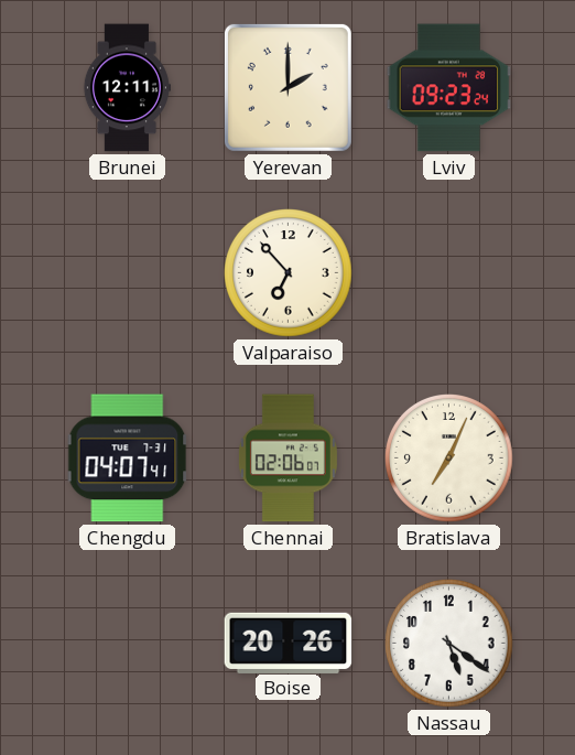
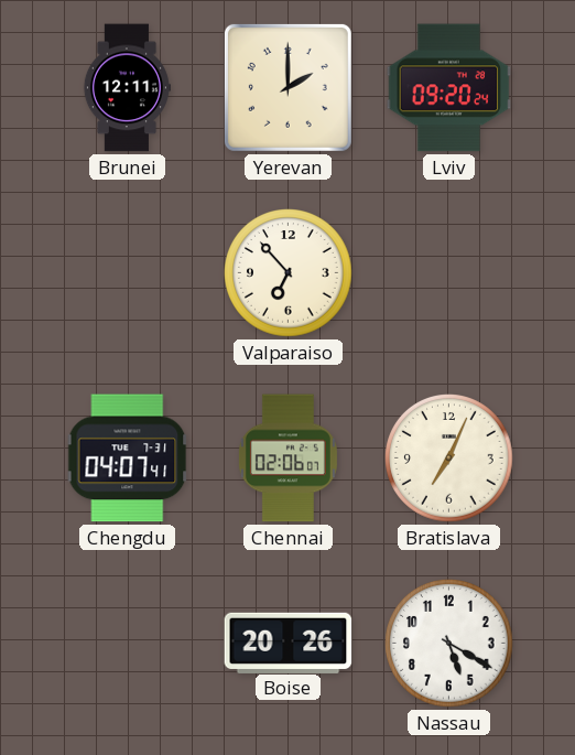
Lviv: 09:23 -> 09:20
Nassau: 5:21 -> 5:20
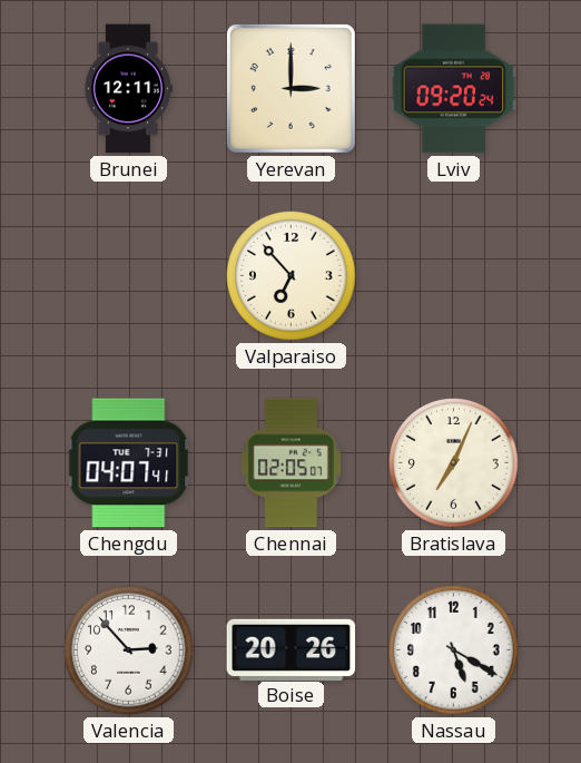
Yerevan: 2:00 -> 3:00
Chennai: 02:06 -> 02:05
Valencia: none -> 2:53
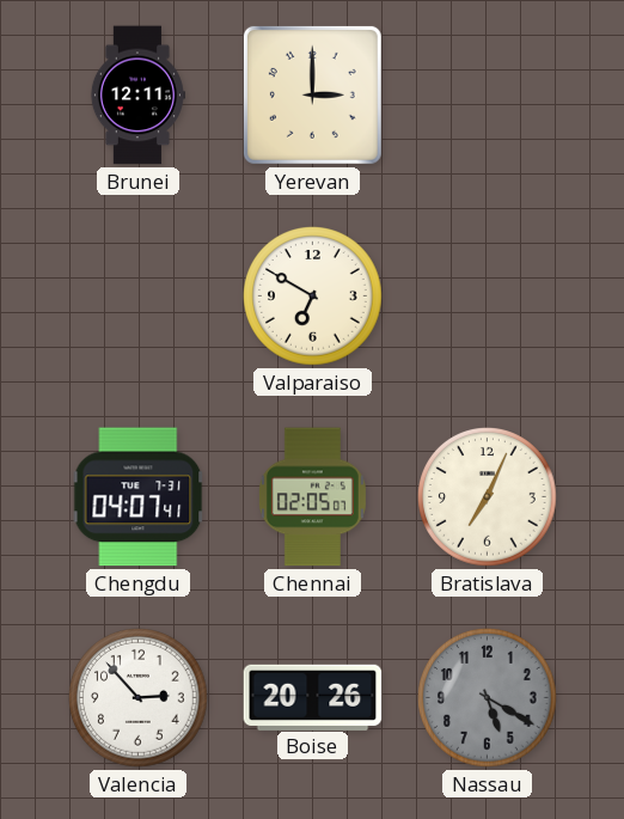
Lviv: 09:20 -> none
Valparaiso: 6:53 -> 6:50
Nassau dial: white -> grey
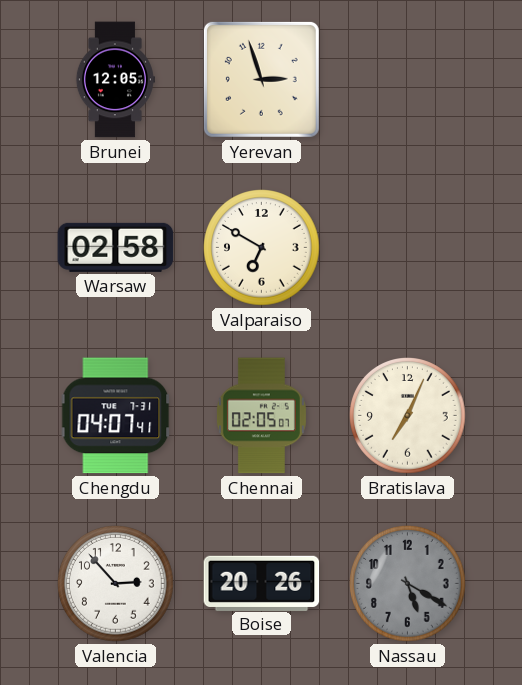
Brunei: 12:11 -> 12:05
Yerevan: 3:00 -> 2:57
Warsaw: none -> 02:58
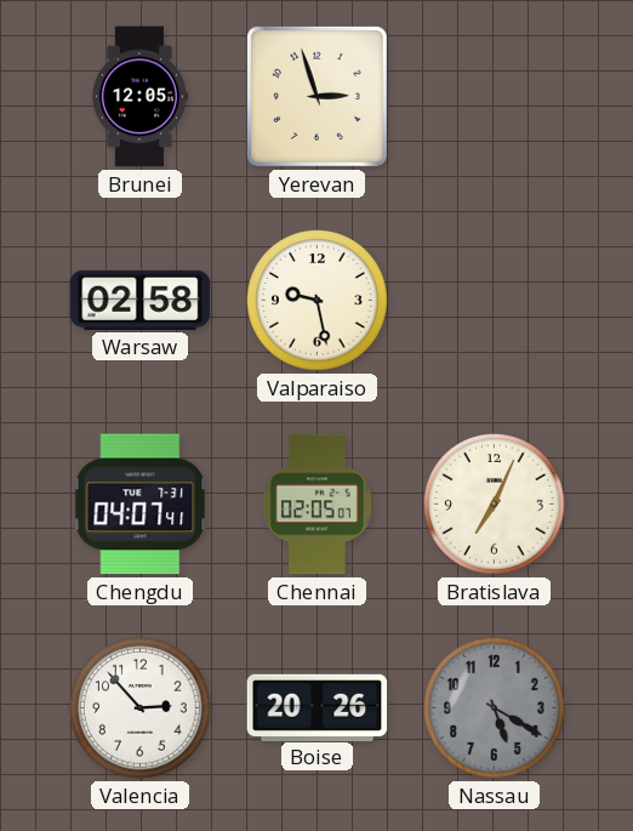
Valparaiso: 6:50 -> 9:28
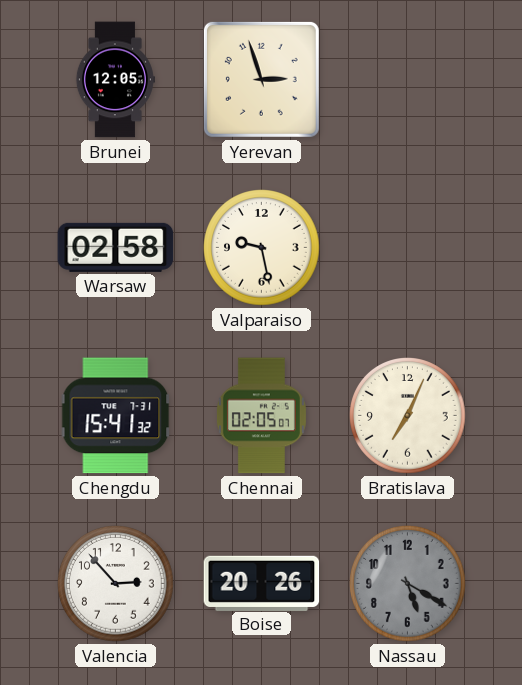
Chengdu: 04:07 -> 15:41
